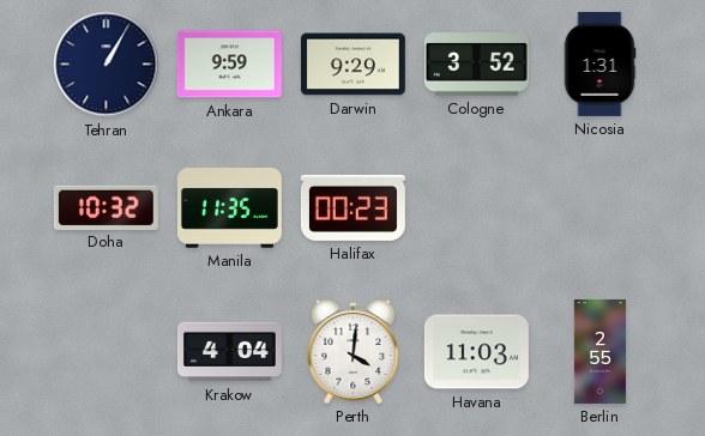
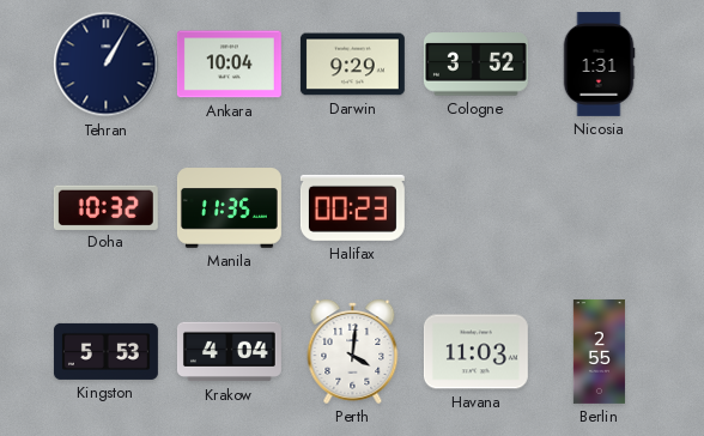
Ankara: 9:59 -> 10:04
Kingston: none -> 5:53
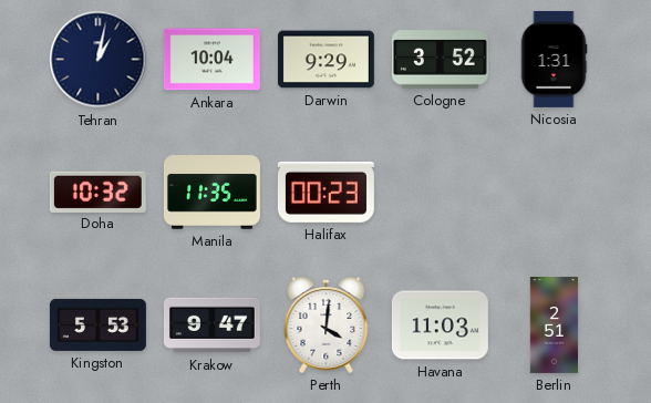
Tehran: 1:05 -> 1:02
Krakow: 4:04 -> 9:47
Berlin: 2:55 -> 2:51
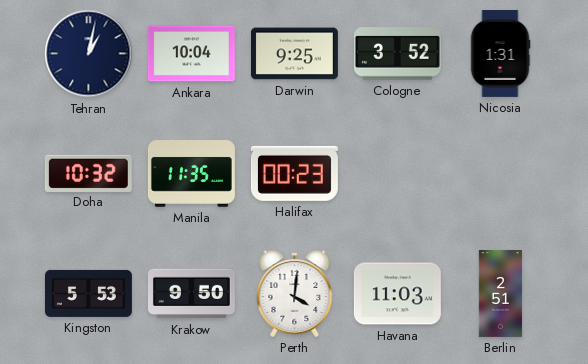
Darwin: 9:29 -> 9:25
Krakow: 9:47 -> 9:50
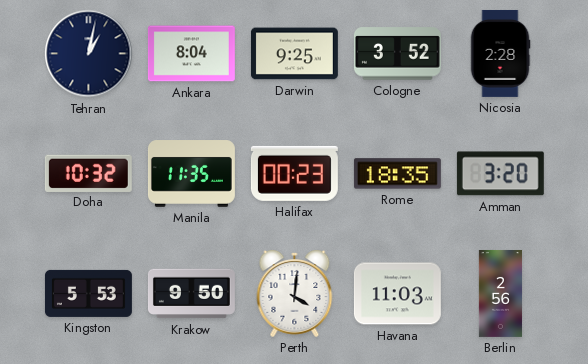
Ankara: 10:04 -> 8:04
Nicosia: 1:31 -> 2:28
Rome: none -> 18:35
Amman: none -> 3:20
Berlin: 2:51 -> 2:56
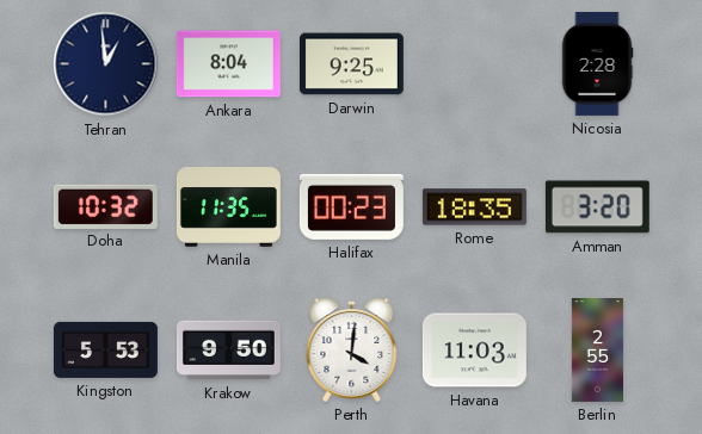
Tehran: 1:02 -> 12:59
Cologne: 3:52 -> none
Berlin: 2:56 -> 2:55
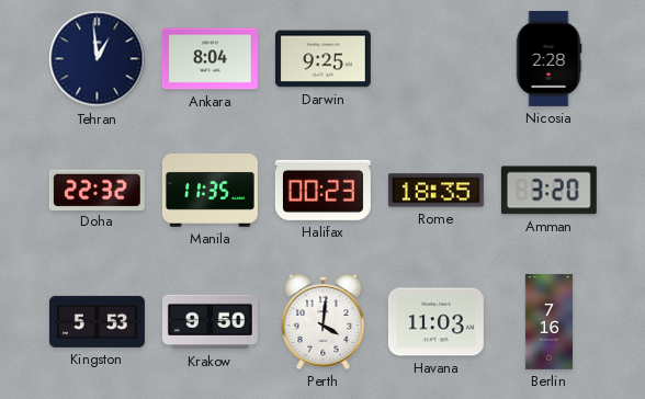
Doha: 10:32 -> 22:32
Berlin: 2:55 -> 7:16
